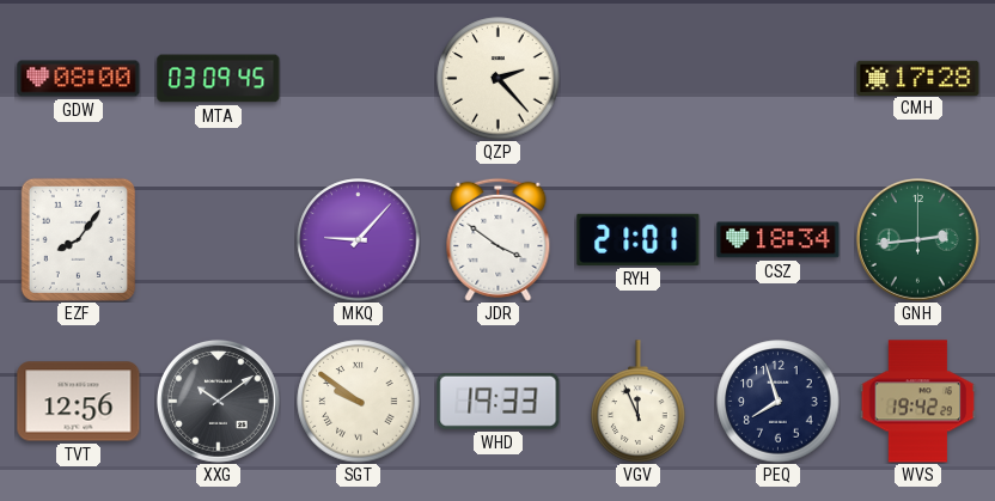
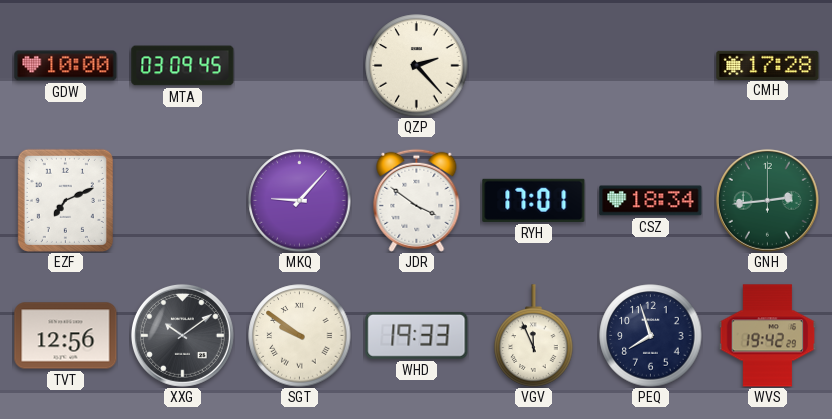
GDW: 08:00 -> 10:00
EZF: 8:06 -> 7:11
RYH: 21:01 -> 17:01
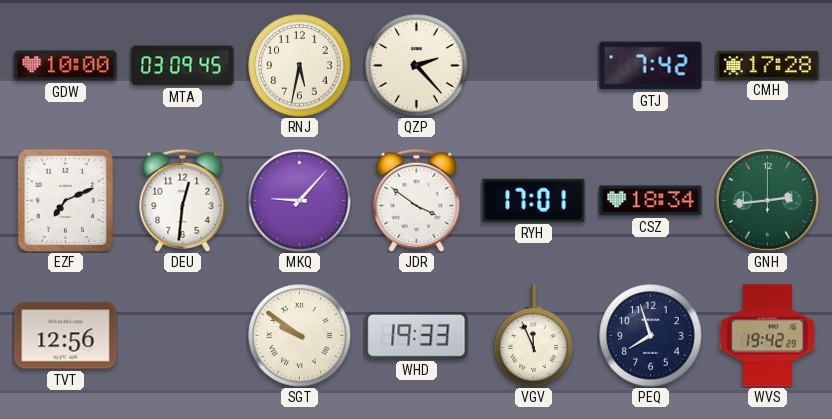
RNJ: none -> 5:32
GTJ: none -> 7:42
DEU: none -> 12:31
XXG: 10:09 -> none
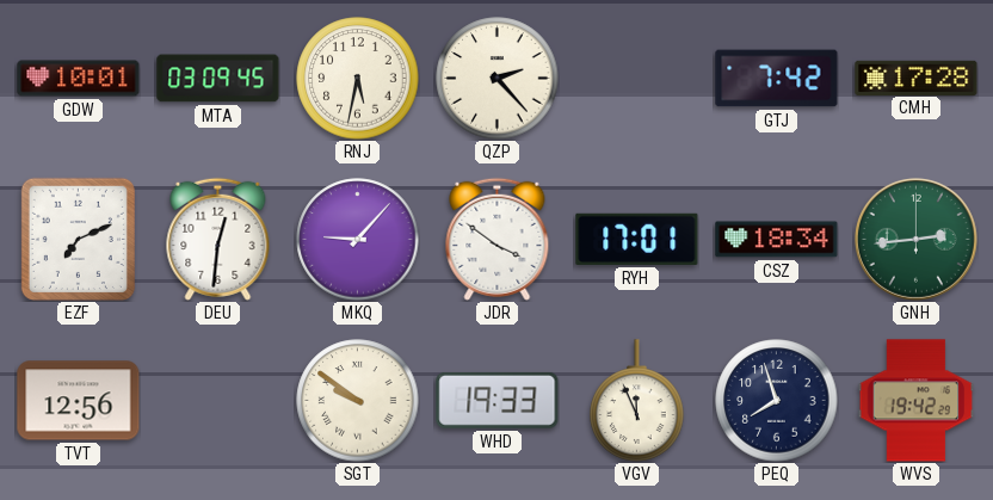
GDW: 10:00 -> 10:01
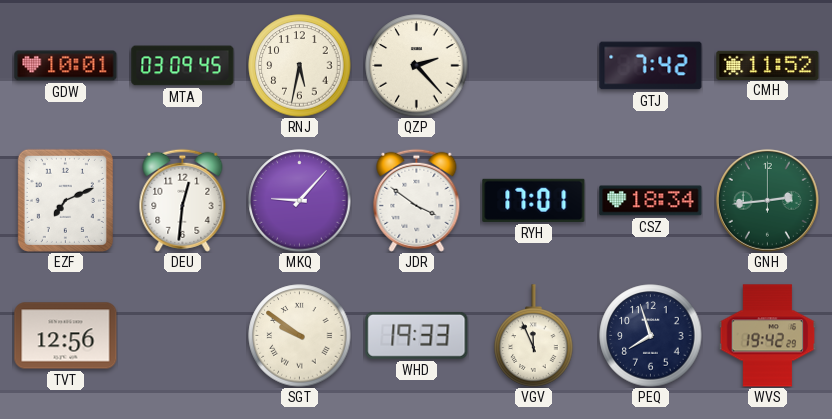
CMH: 17:28 -> 11:52
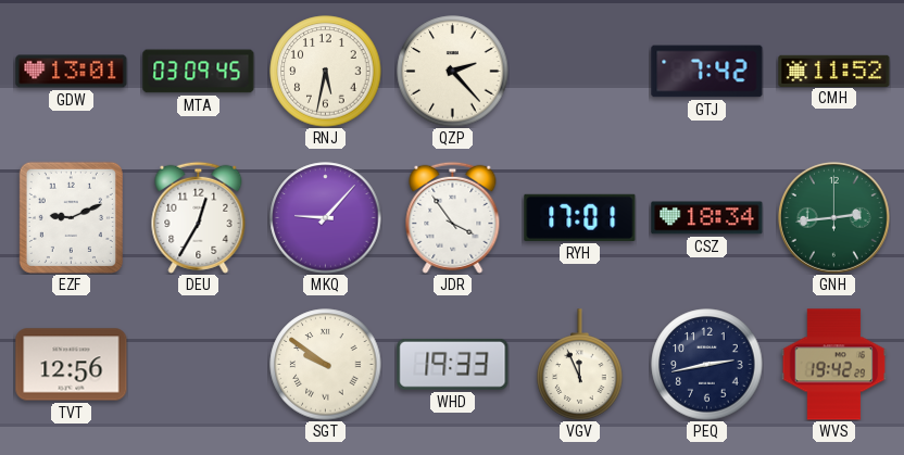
GDW: 10:01 -> 13:01
EZF: 7:11 -> 9:11
DEU: 12:31 -> 12:35
JDR: 3:51 -> 3:54
PEQ: 7:57 -> 2:43
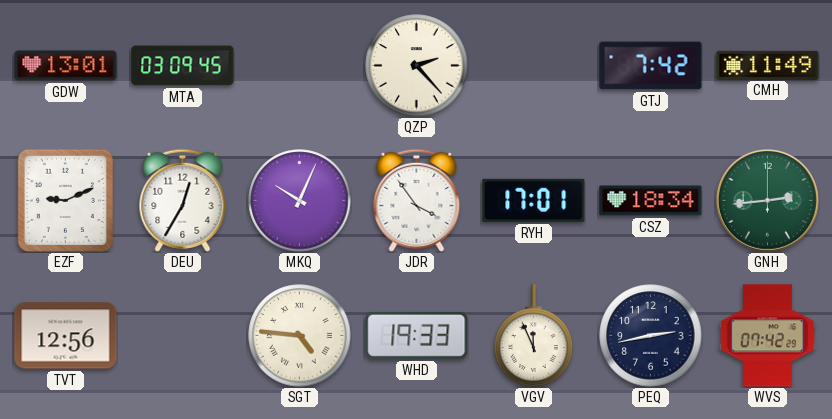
RNJ: 5:32 -> none
CMH: 11:52 -> 11:49
MKQ: 9:07 -> 10:04
SGT: 9:51 -> 4:46
WVS: 19:42 -> 07:42
